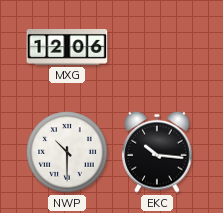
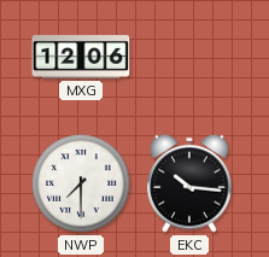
NWP: 10:30 -> 7:30
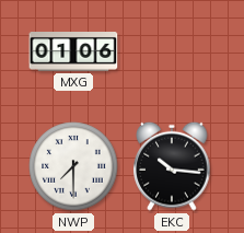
MXG: 12:06 -> 01:06
